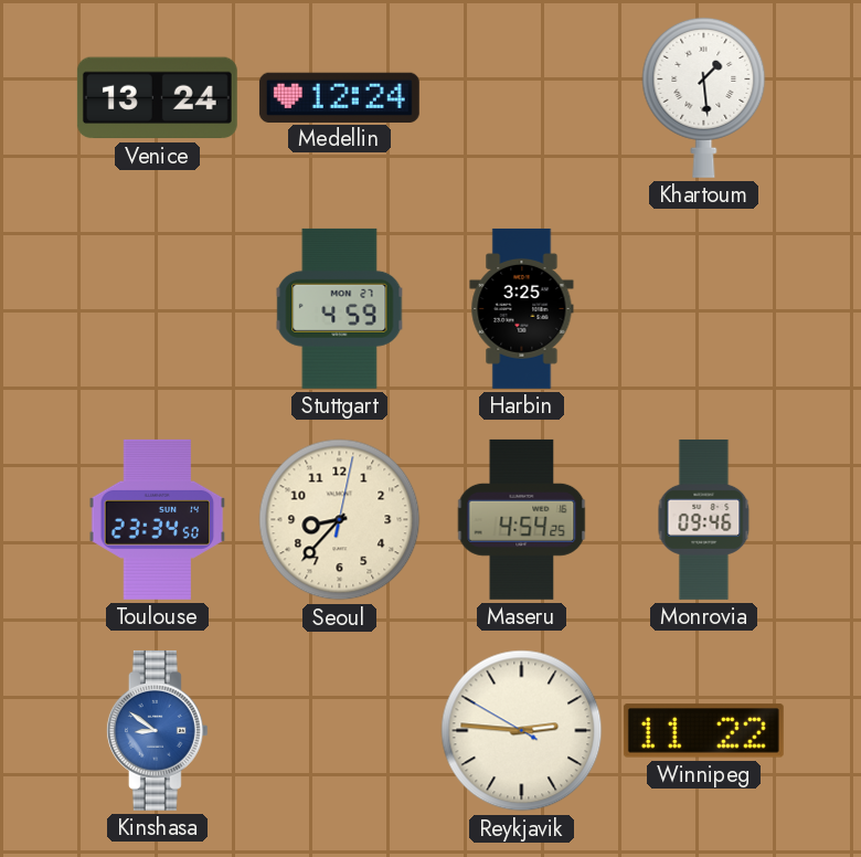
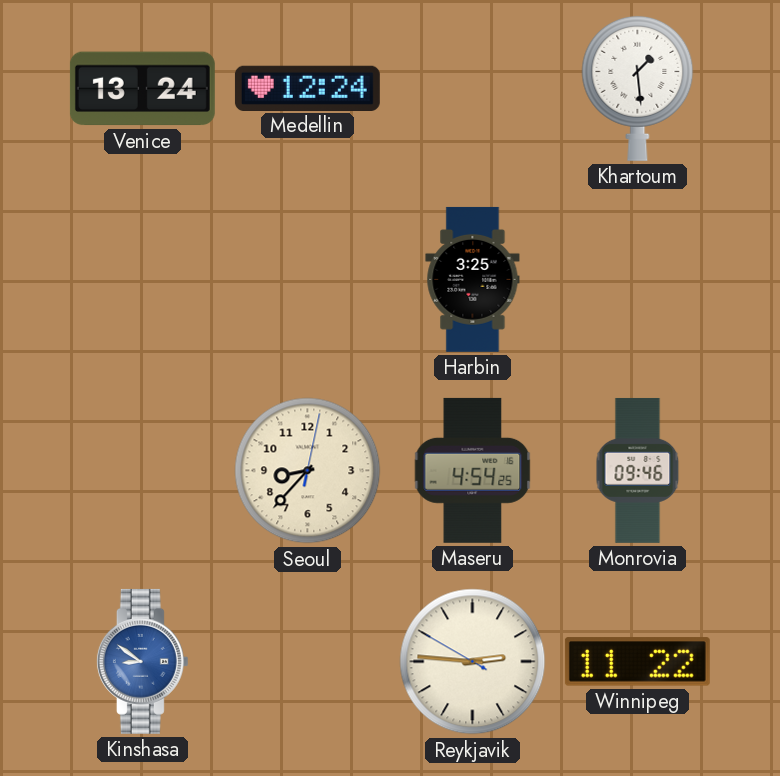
Stuttgart: 4:59 -> none
Toulouse: 23:34 -> none
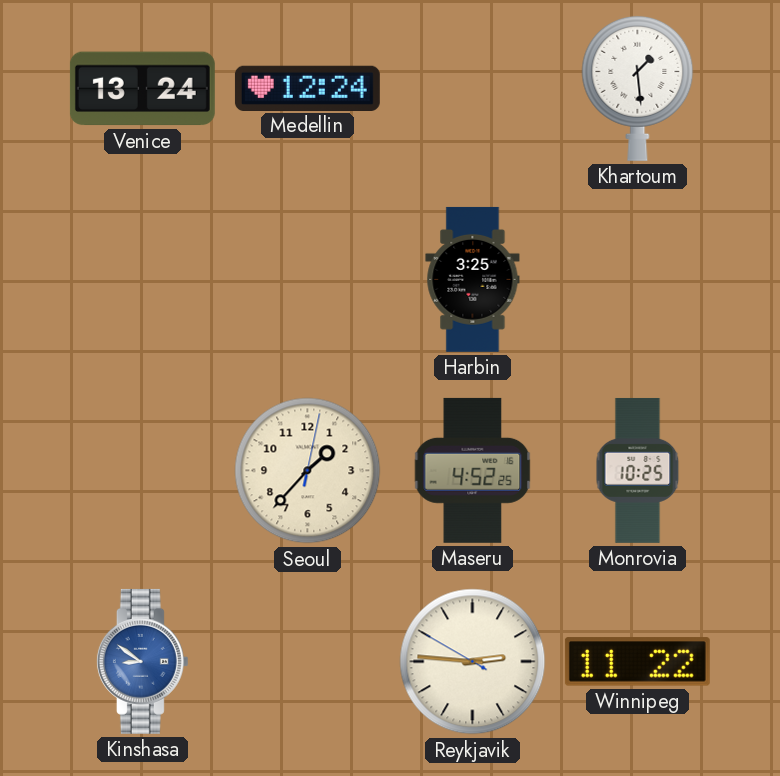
Seoul: 8:37 -> 1:37
Maseru: 4:54 -> 4:52
Monrovia: 09:46 -> 10:25
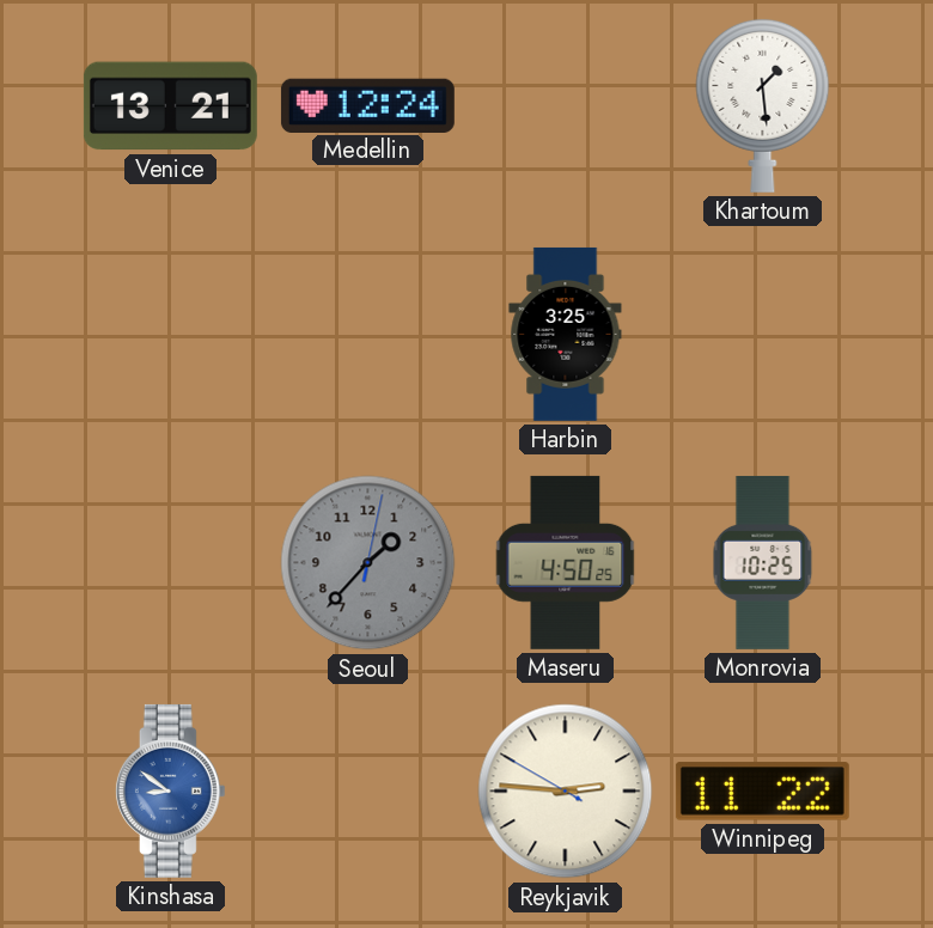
Venice: 13:24 -> 13:21
Seoul dial: cream -> grey
Maseru: 4:52 -> 4:50
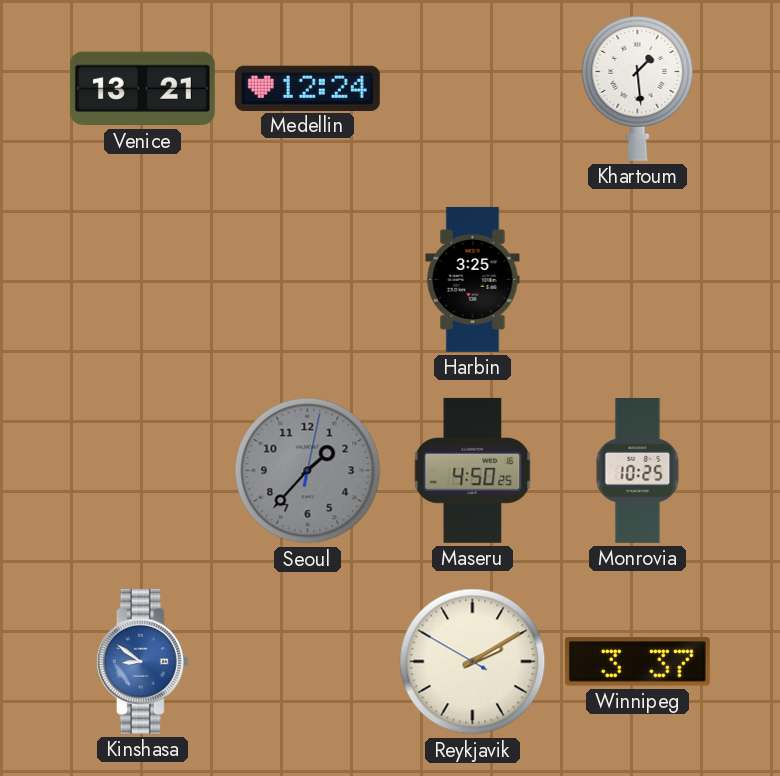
Reykjavik: 2:45 -> 2:09
Winnipeg: 11:22 -> 3:37
